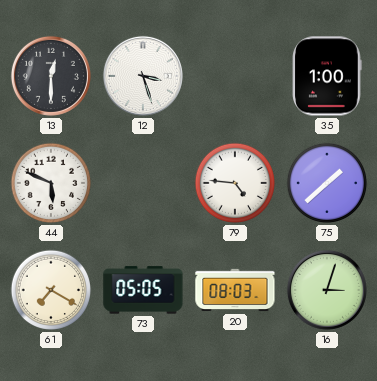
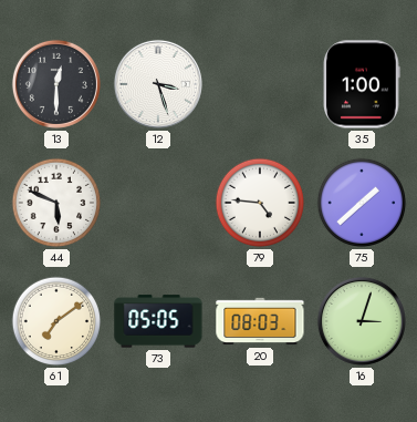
61: 7:20 -> 7:09
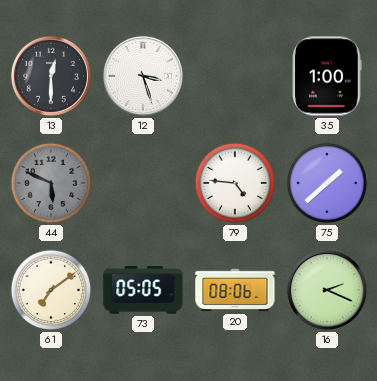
44 dial: white -> grey
20: 08:03 -> 08:06
16: 3:03 -> 2:19
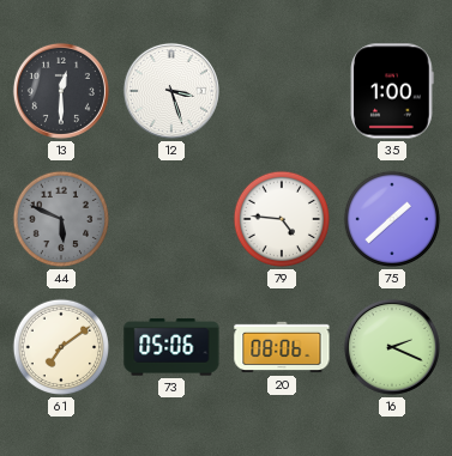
73: 05:05 -> 05:06
